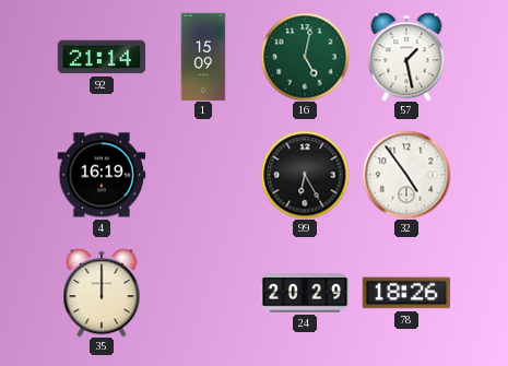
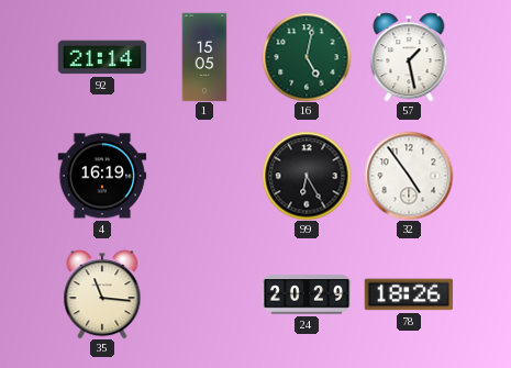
1: 15:09 -> 15:05
35: 12:00 -> 11:16
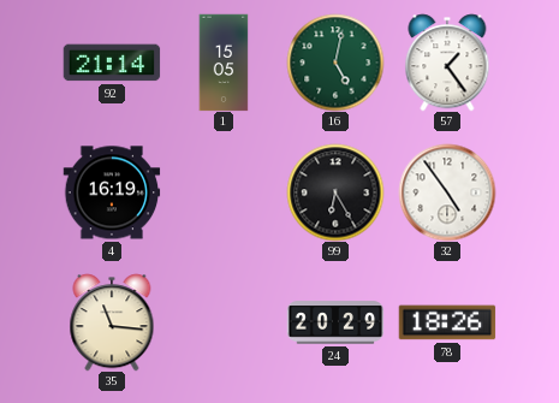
57: 1:28 -> 1:24
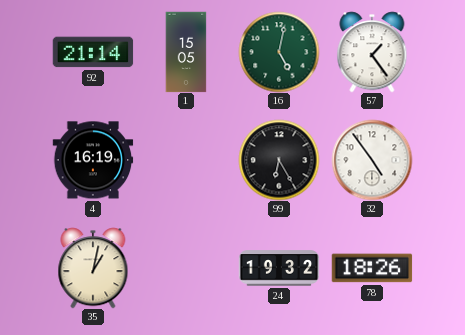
35: 11:16 -> 1:02
24: 20:29 -> 19:32
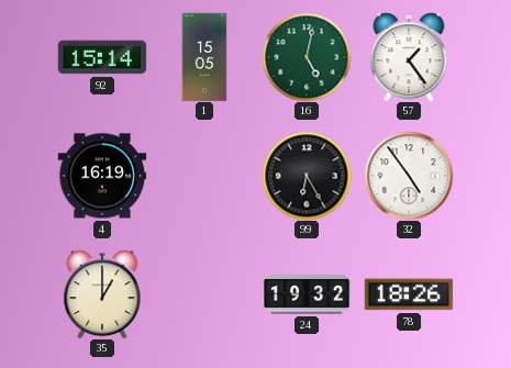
92: 21:14 -> 15:14
35: 1:02 -> 1:00
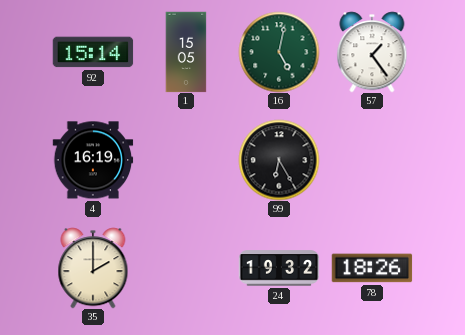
32: 4:54 -> none
35: 1:00 -> 2:00
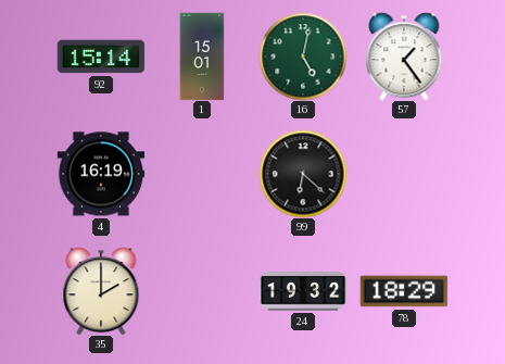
1: 15:05 -> 15:01
99: 6:25 -> 6:22
78: 18:26 -> 18:29
